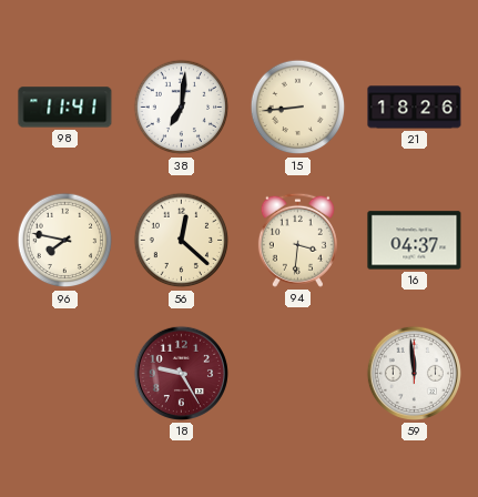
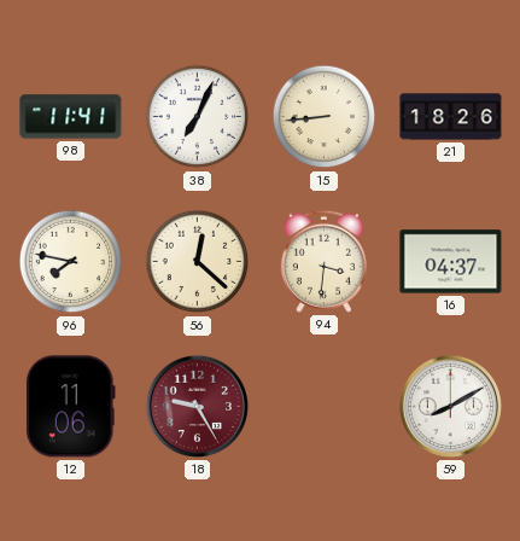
38: 7:01 -> 7:04
12: none -> 11:06
59: 11:59 -> 8:10
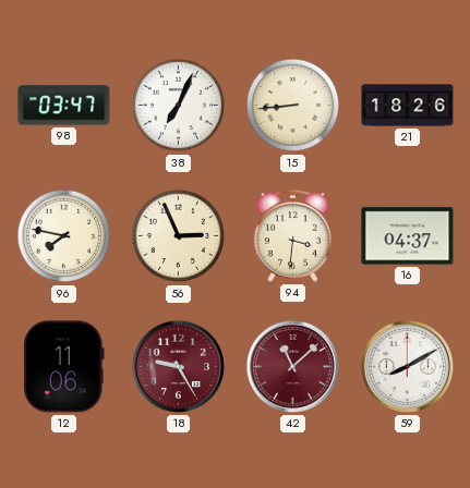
98: 11:41 -> 03:47
56: 12:22 -> 2:56
42: none -> 11:08
